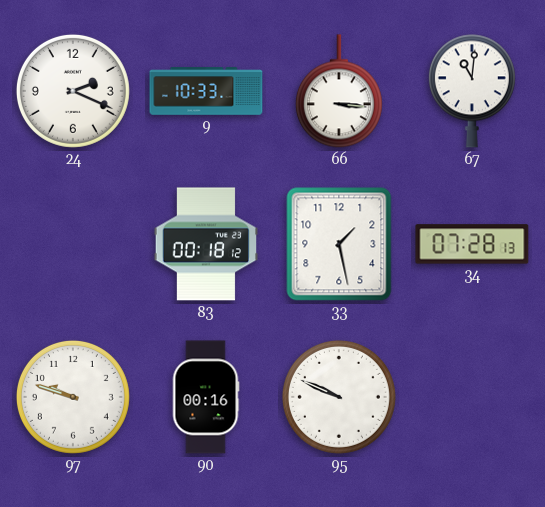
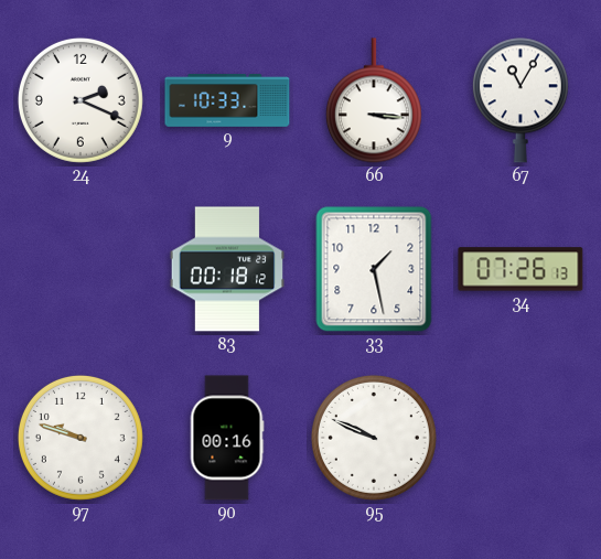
67: 11:01 -> 11:05
34: 07:28 -> 07:26
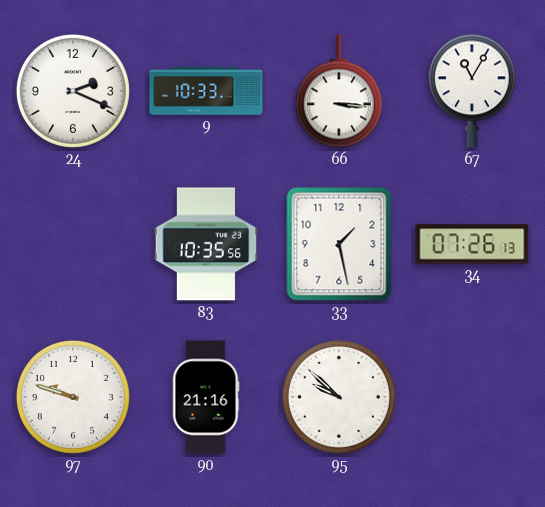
83: 00:18 -> 10:35
90: 00:16 -> 21:16
95: 9:49 -> 9:52
